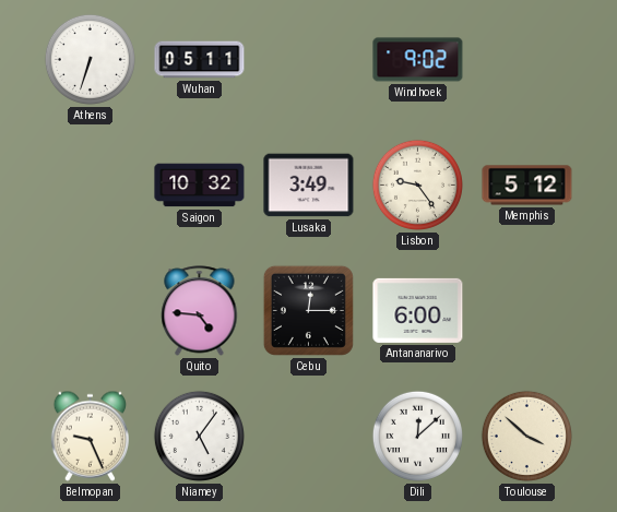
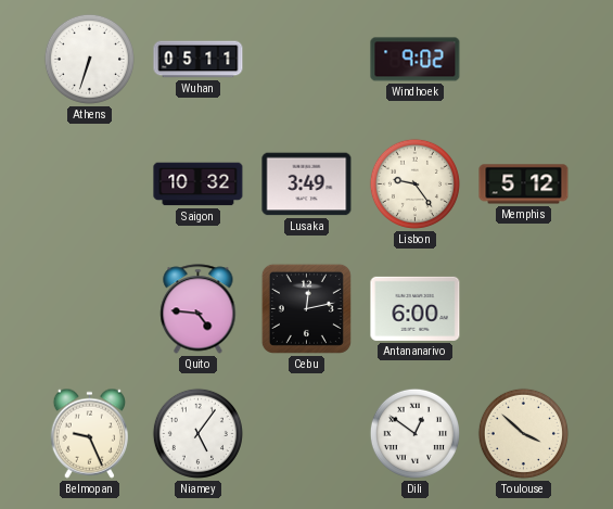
Cebu: 12:15 -> 12:13
Dili: 12:08 -> 12:51
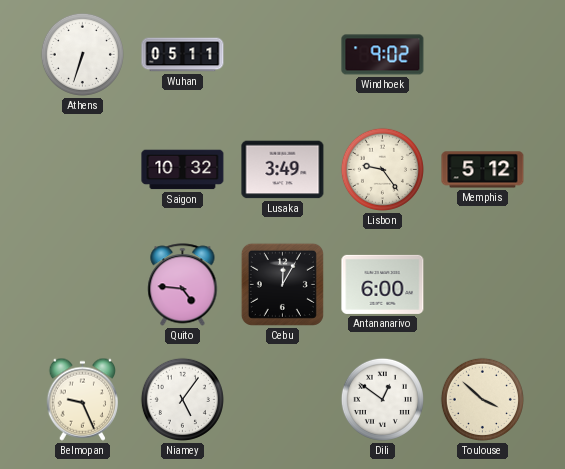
Cebu: 12:13 -> 12:05
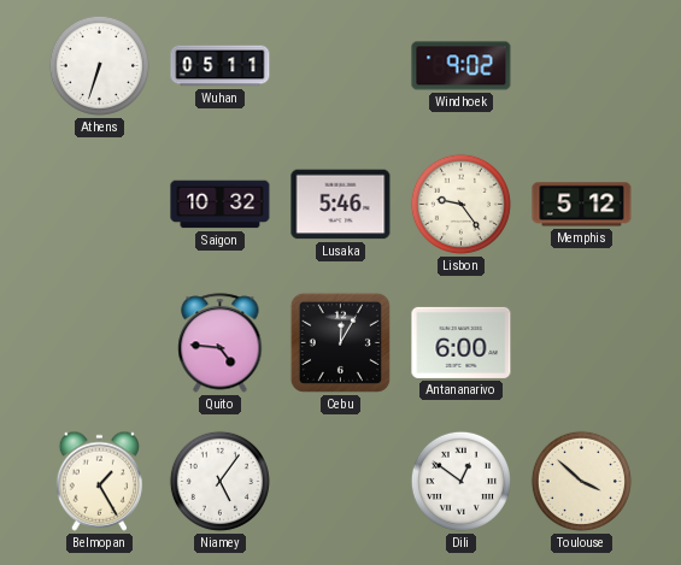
Lusaka: 3:49 -> 5:46
Belmopan: 9:26 -> 1:25
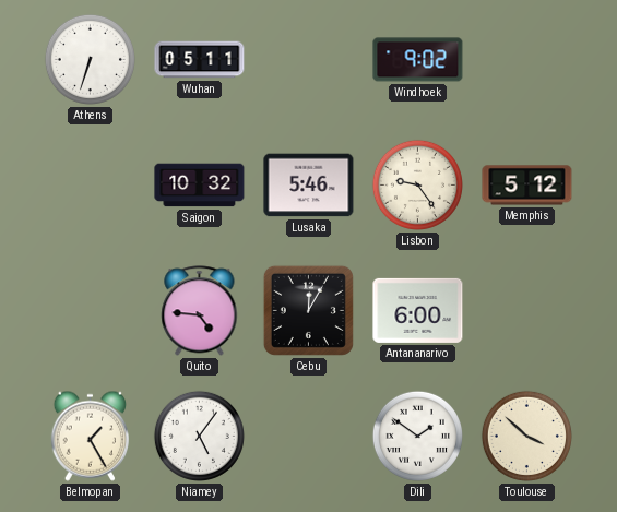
Dili: 12:51 -> 1:51
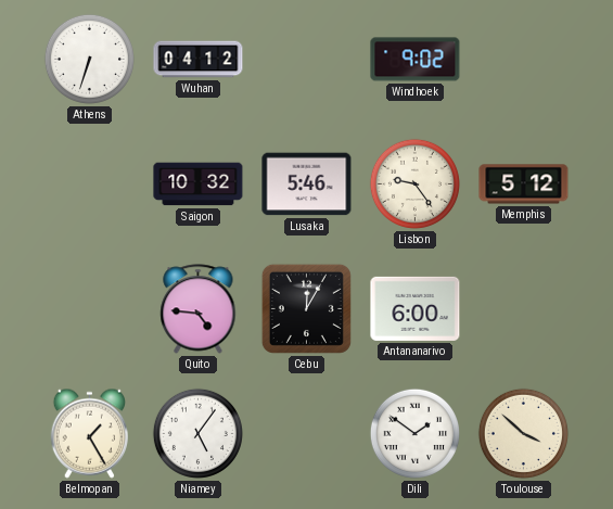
Wuhan: 05:11 -> 04:12
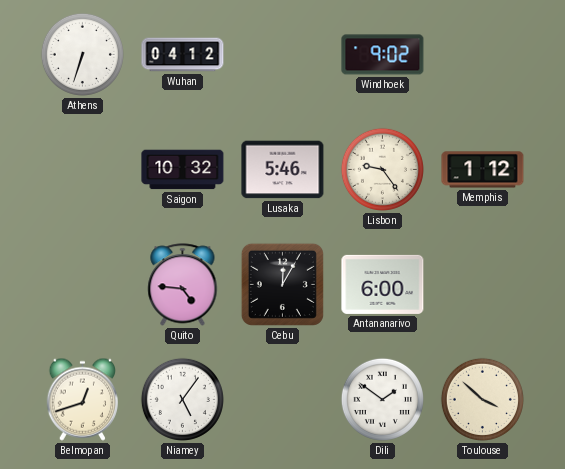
Memphis: 5:12 -> 1:12
Belmopan: 1:25 -> 12:42
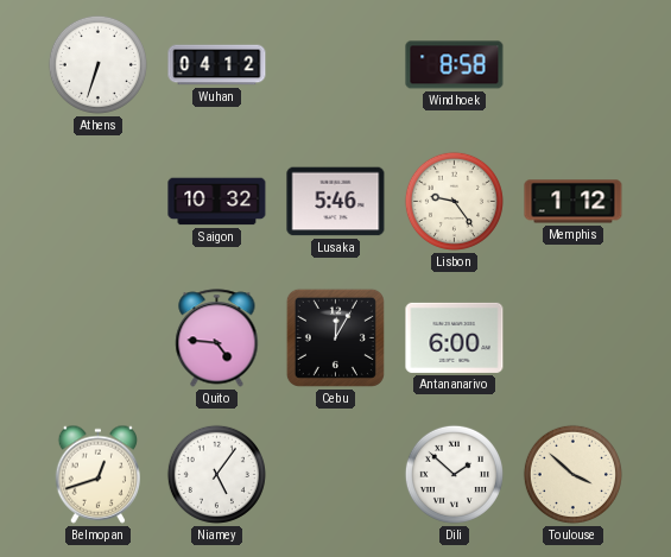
Windhoek: 9:02 -> 8:58
Dili: 1:51 -> 1:52
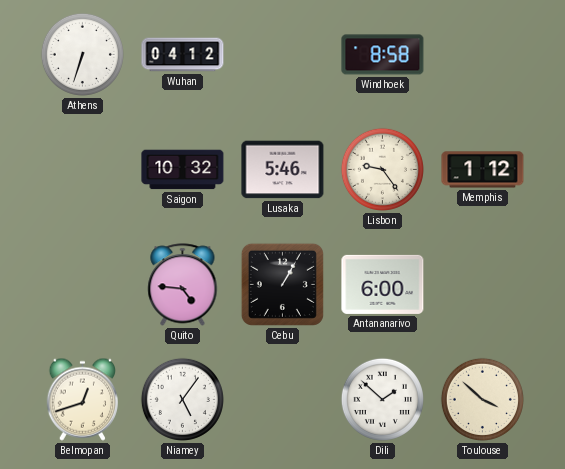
Cebu: 12:05 -> 1:05
